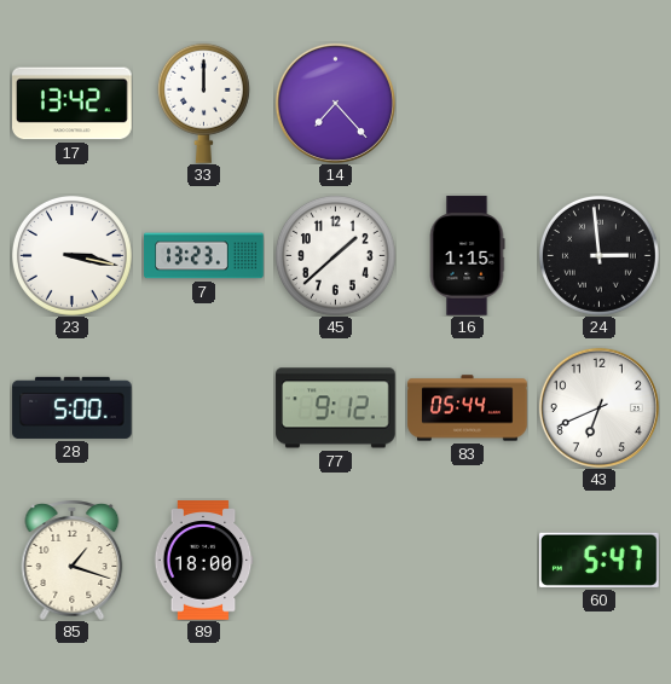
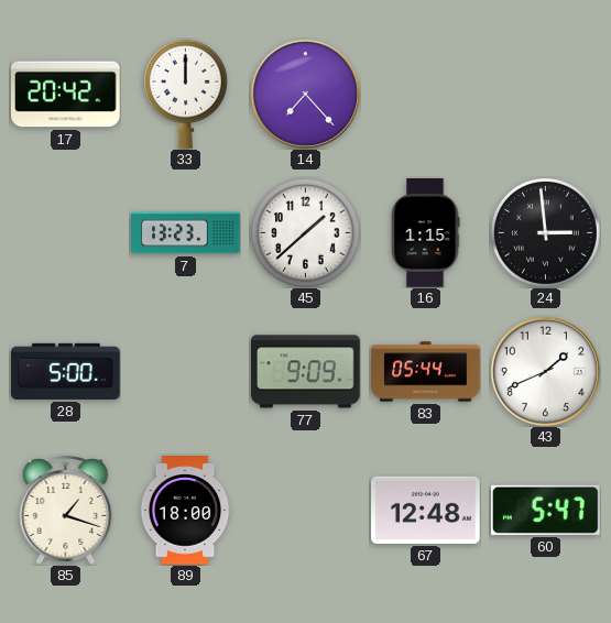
17: 13:42 -> 20:42
23: 3:17 -> none
77: 9:12 -> 9:09
43: 6:41 -> 1:41
67: none -> 12:48
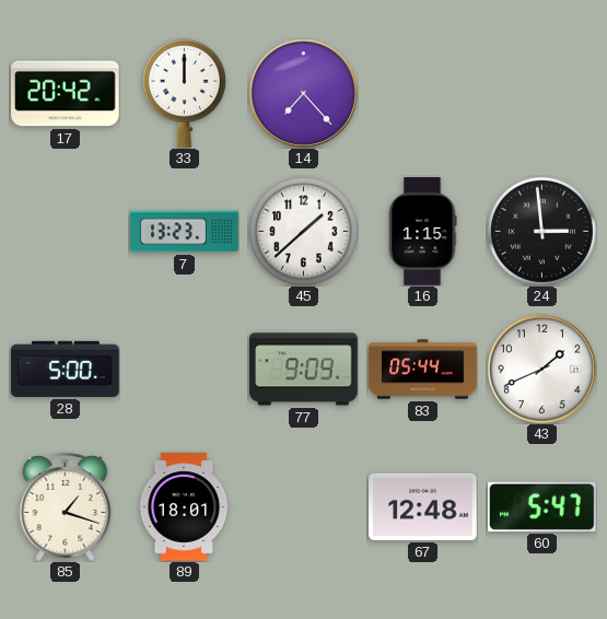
89: 18:00 -> 18:01
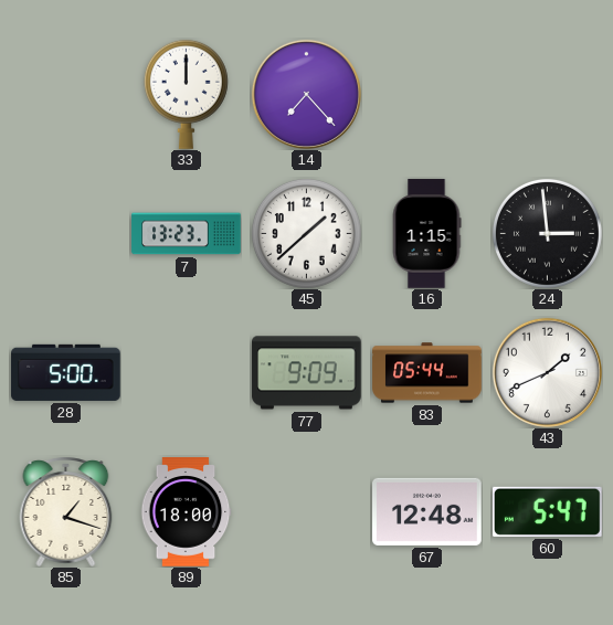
17: 20:42 -> none
89: 18:01 -> 18:00
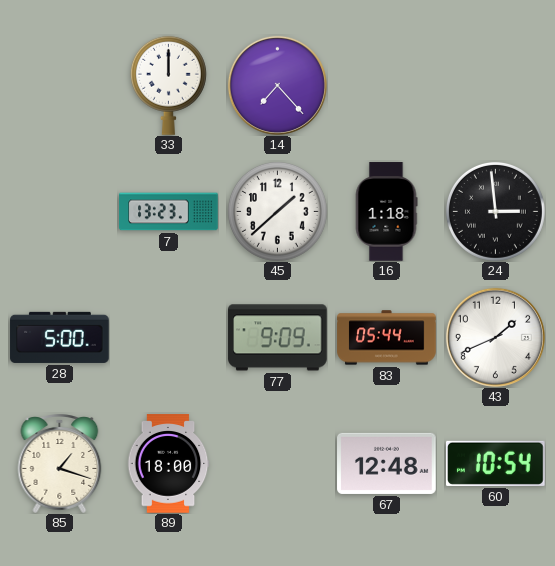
16: 1:15 -> 1:18
60: 5:47 -> 10:54
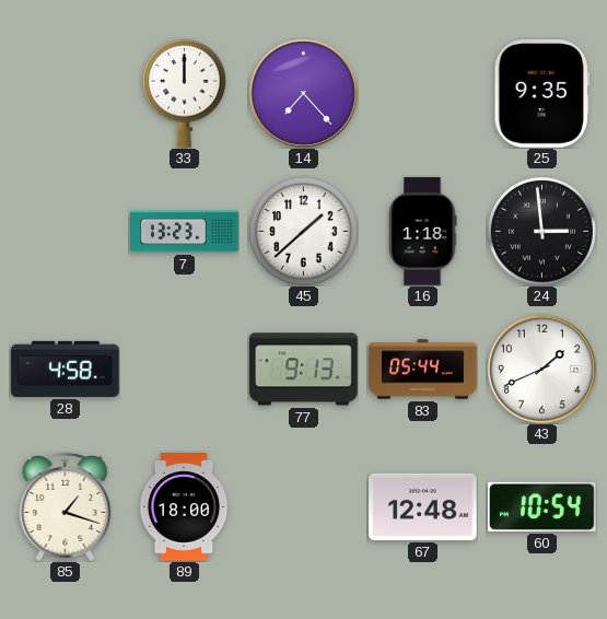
25: none -> 9:35
28: 5:00 -> 4:58
77: 9:09 -> 9:13
